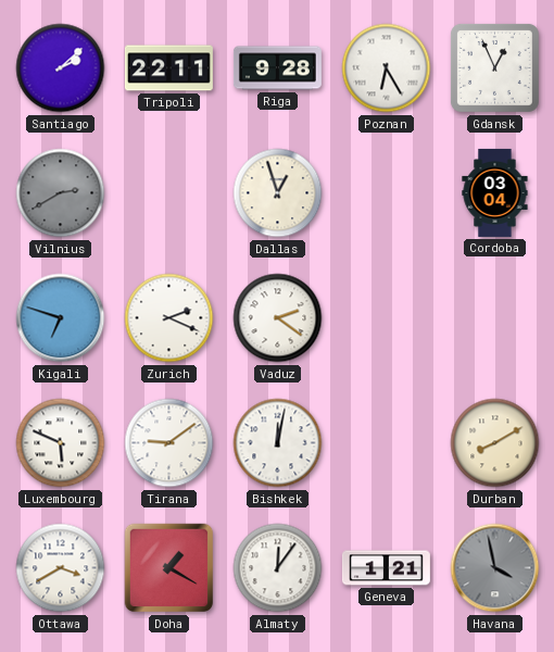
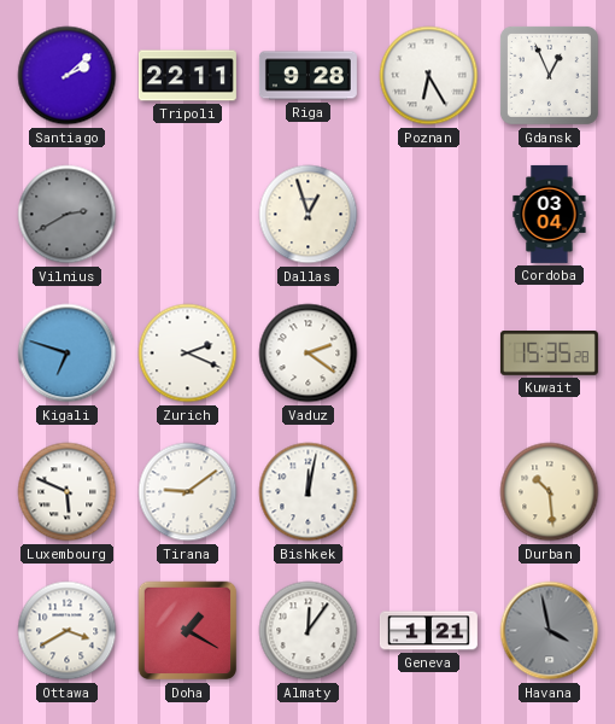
Kuwait: none -> 15:35
Durban: 8:10 -> 10:29
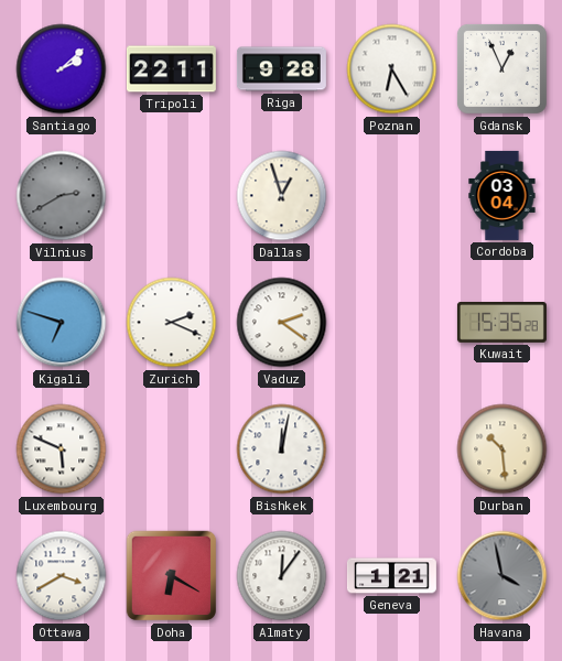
Tirana: 9:09 -> none
Doha: 1:20 -> 6:20
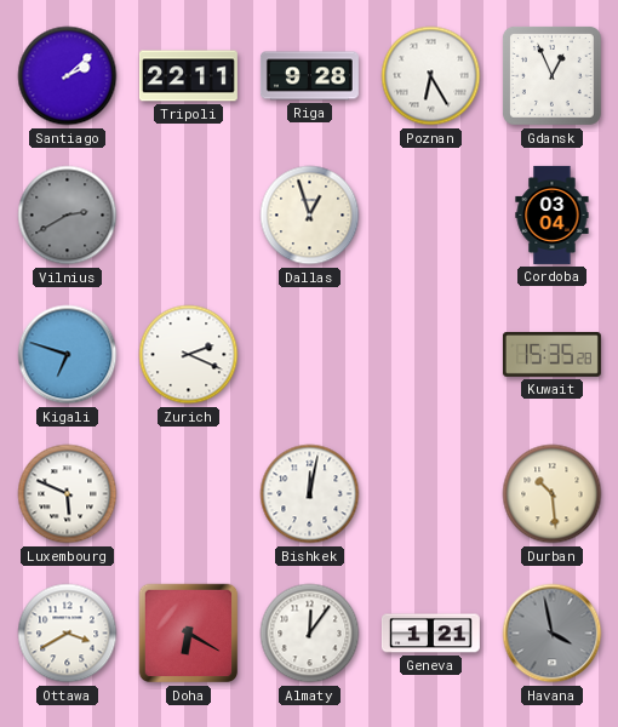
Vaduz: 2:21 -> none
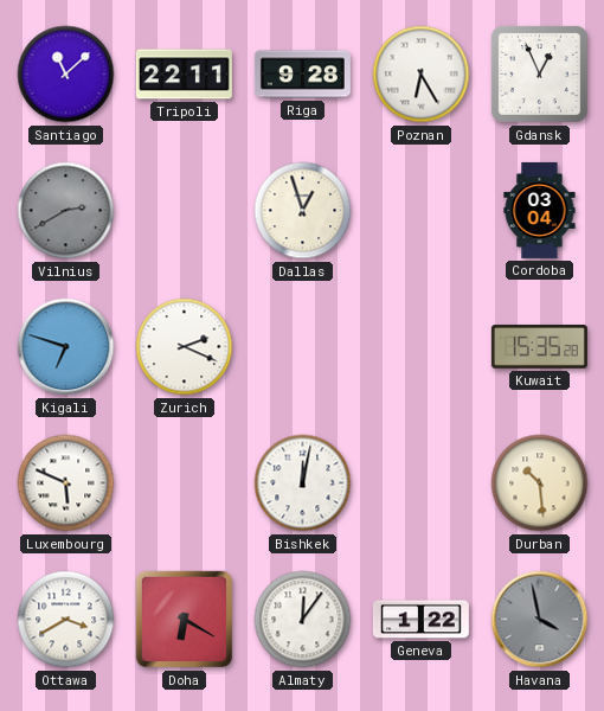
Santiago: 2:08 -> 11:08
Geneva: 1:21 -> 1:22
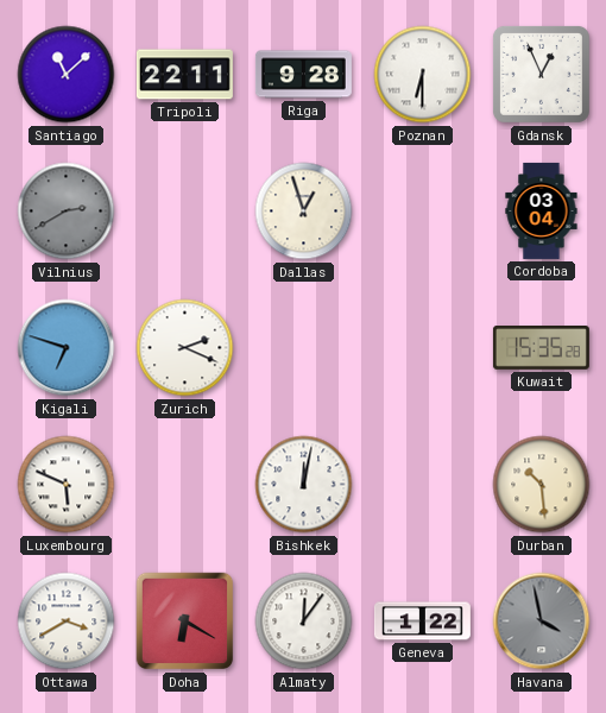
Poznan: 6:25 -> 6:30
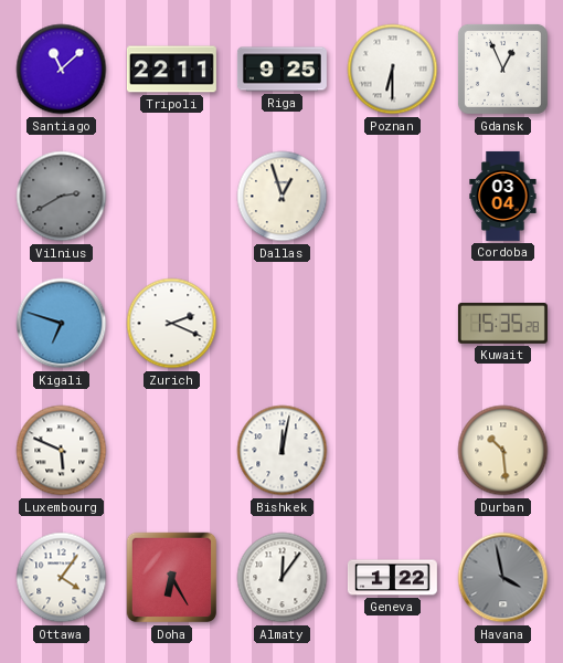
Riga: 9:28 -> 9:25
Ottawa: 3:40 -> 4:06
Doha: 6:20 -> 6:25
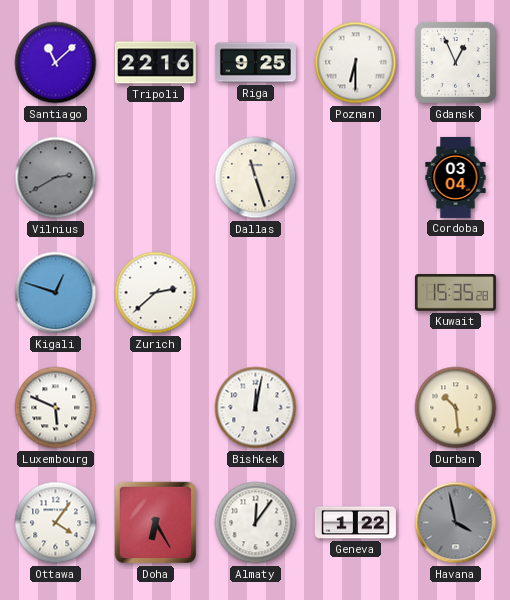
Tripoli: 22:11 -> 22:16
Dallas: 12:57 -> 11:27
Kigali: 6:48 -> 12:48
Zurich: 2:19 -> 2:38
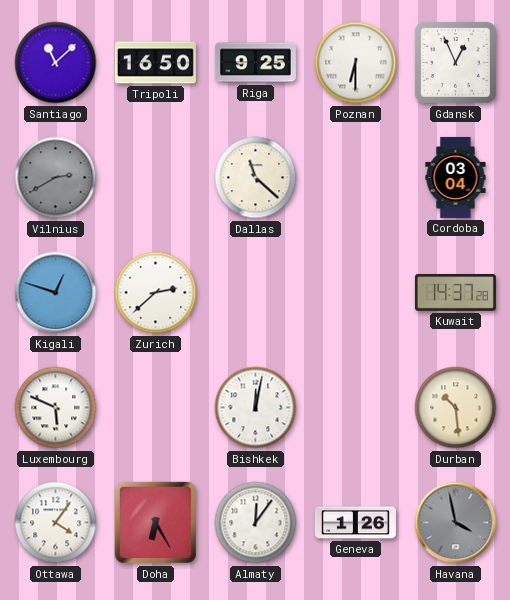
Tripoli: 22:16 -> 16:50
Dallas: 11:27 -> 11:22
Kuwait: 15:35 -> 14:37
Geneva: 1:22 -> 1:26
